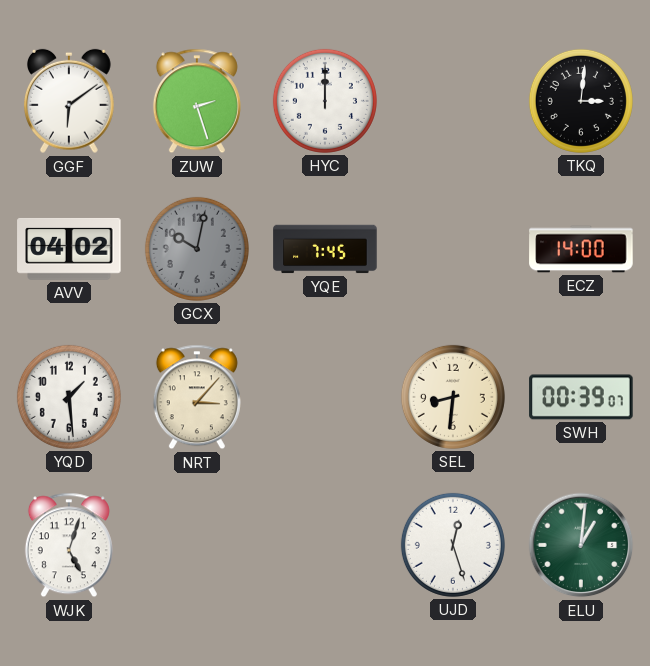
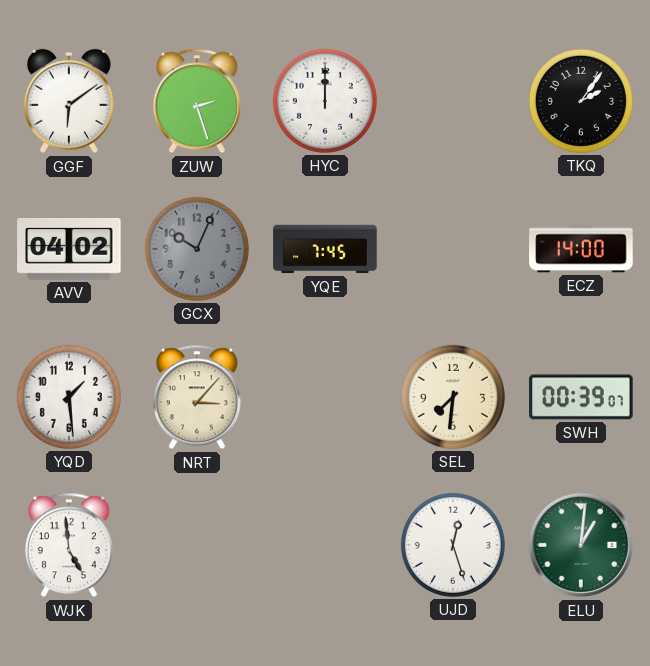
TKQ: 3:01 -> 2:06
GCX: 10:02 -> 10:04
SEL: 8:31 -> 7:31
WJK: 5:03 -> 4:59
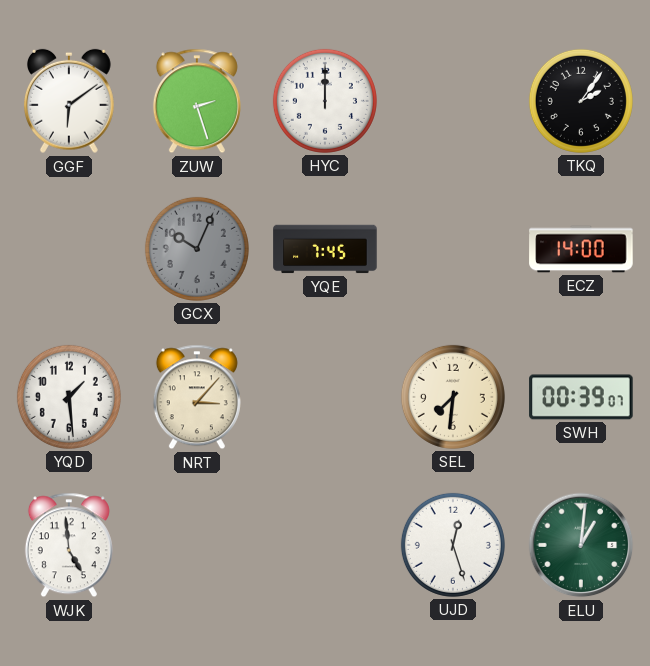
AVV: 04:02 -> none
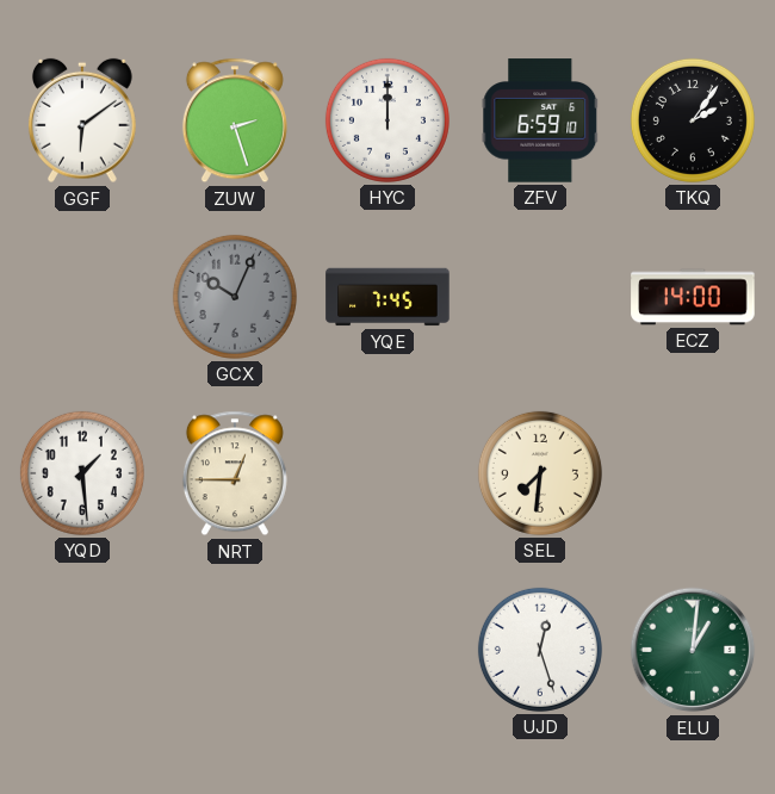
ZFV: none -> 6:59
NRT: 3:07 -> 12:45
SWH: 00:39 -> none
WJK: 4:59 -> none
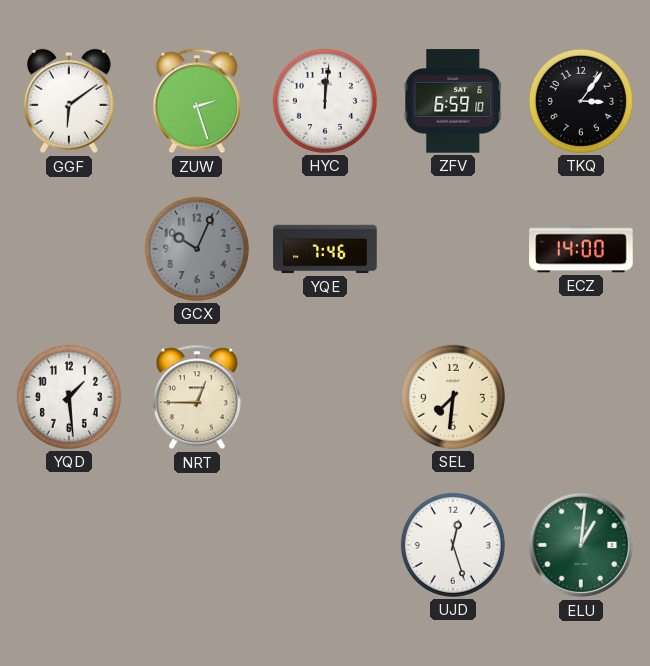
HYC: 12:00 -> 12:01
TKQ: 2:06 -> 3:06
YQE: 7:45 -> 7:46
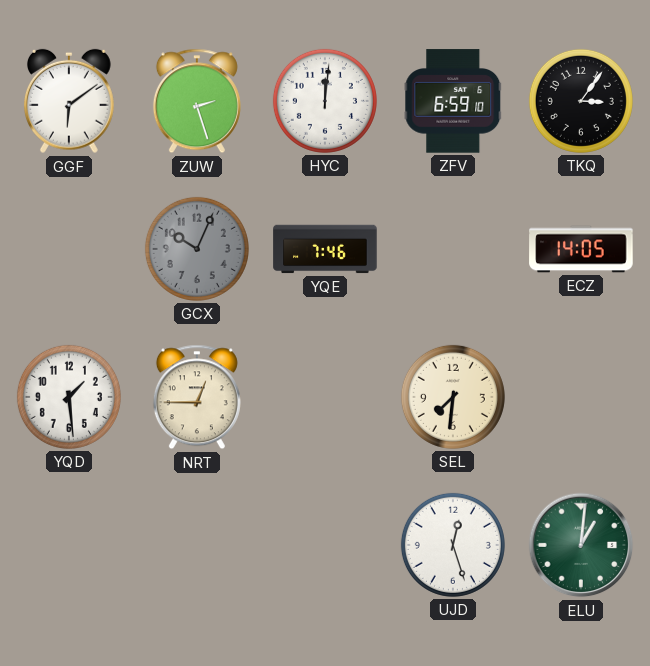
ECZ: 14:00 -> 14:05
